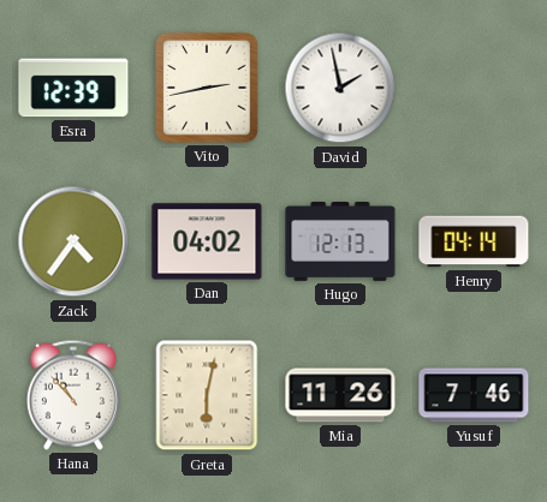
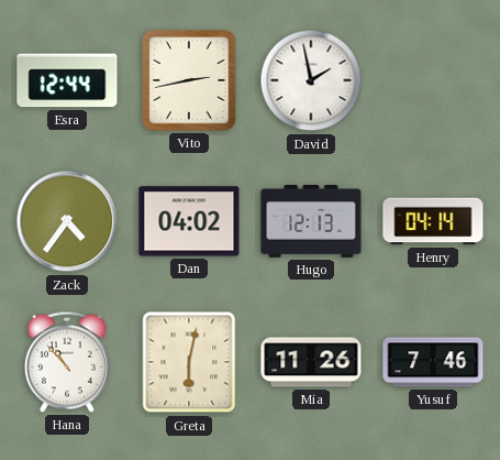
Esra: 12:39 -> 12:44
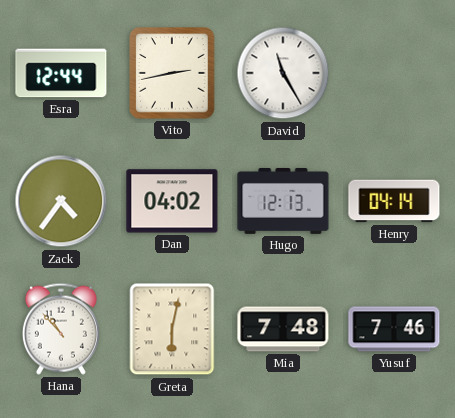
David: 1:58 -> 11:25
Mia: 11:26 -> 7:48
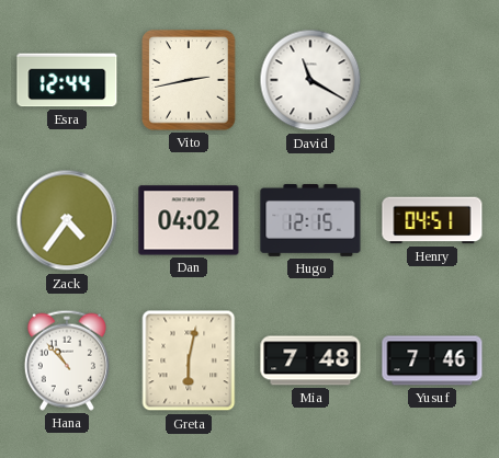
David: 11:25 -> 11:20
Hugo: 12:13 -> 12:15
Henry: 04:14 -> 04:51
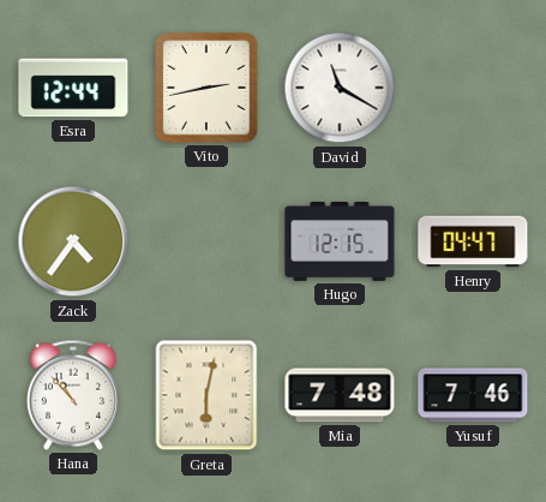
Dan: 04:02 -> none
Henry: 04:51 -> 04:47
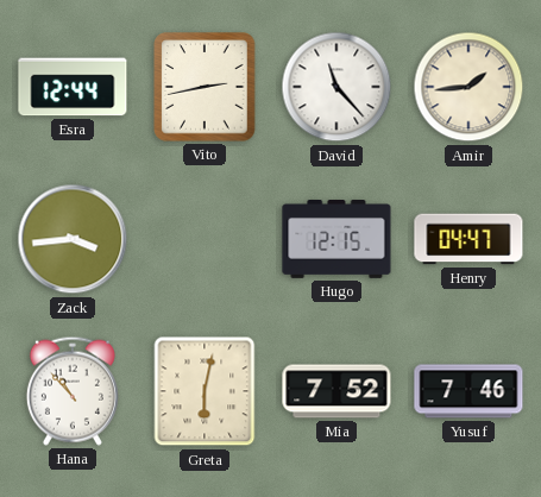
David: 11:20 -> 11:23
Amir: none -> 1:44
Zack: 4:36 -> 3:44
Mia: 7:48 -> 7:52
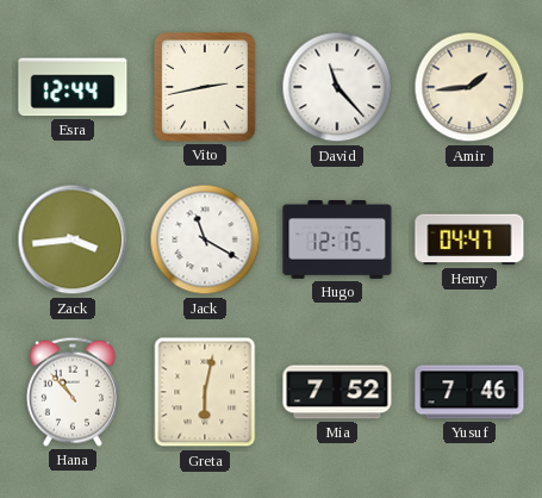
Jack: none -> 11:20
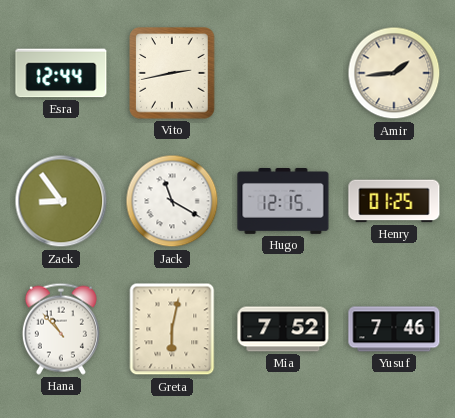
David: 11:23 -> none
Zack: 3:44 -> 8:54
Henry: 04:47 -> 01:25
